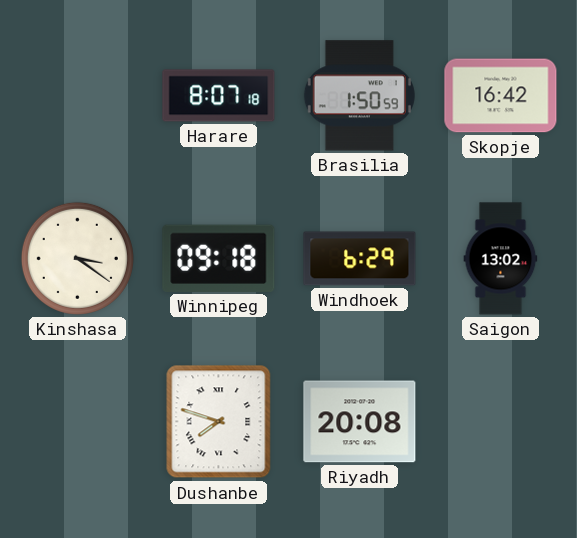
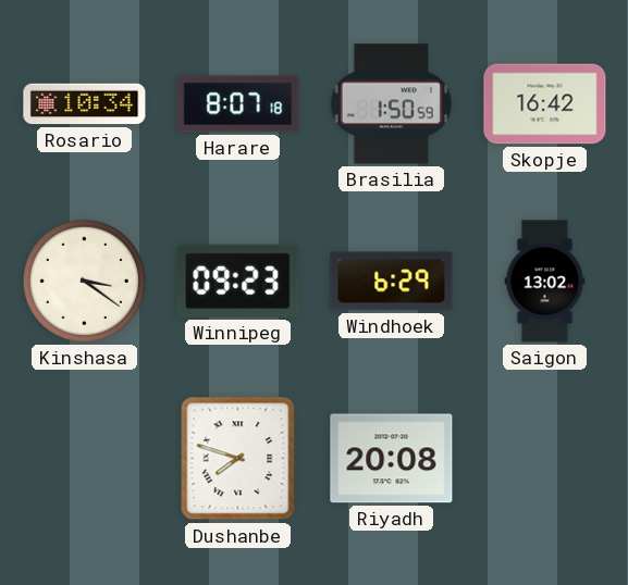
Rosario: none -> 10:34
Winnipeg: 09:18 -> 09:23
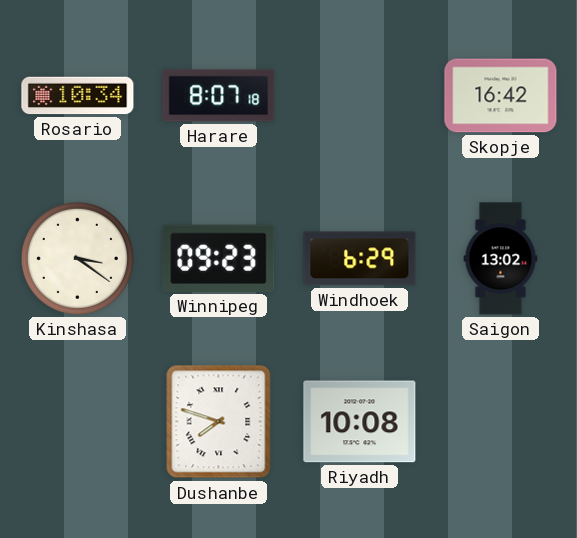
Brasilia: 1:50 -> none
Riyadh: 20:08 -> 10:08
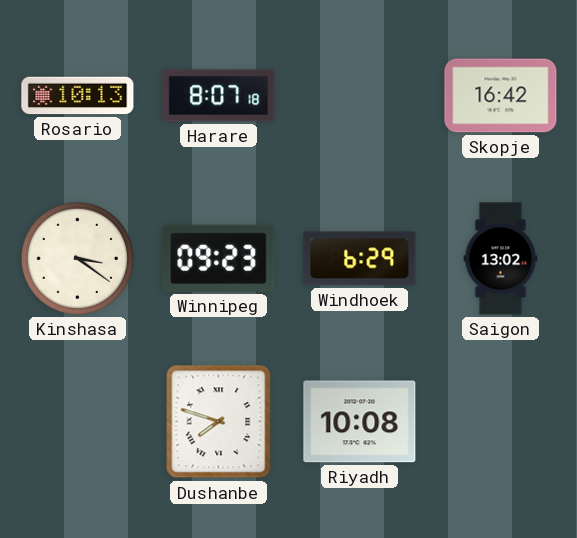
Rosario: 10:34 -> 10:13
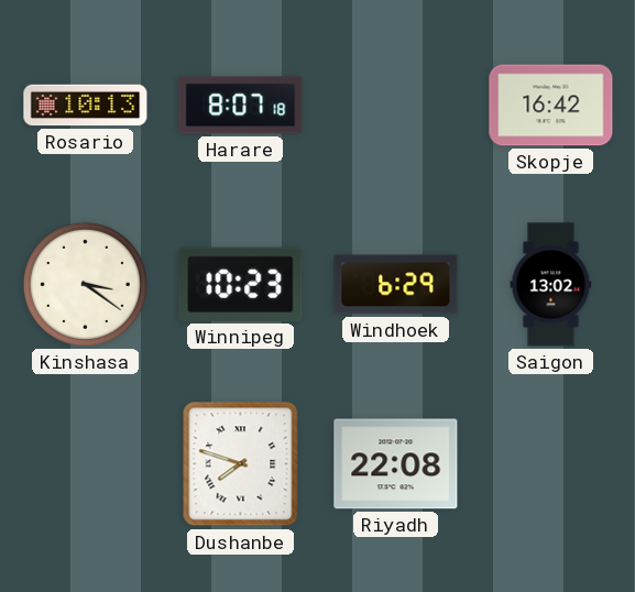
Winnipeg: 09:23 -> 10:23
Riyadh: 10:08 -> 22:08
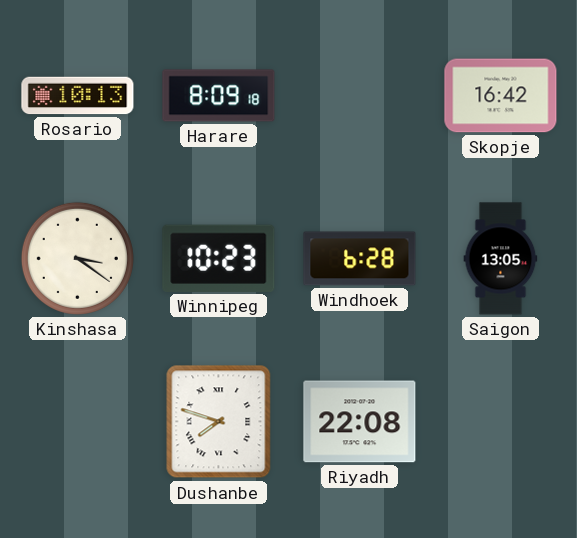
Harare: 8:07 -> 8:09
Windhoek: 6:29 -> 6:28
Saigon: 13:02 -> 13:05
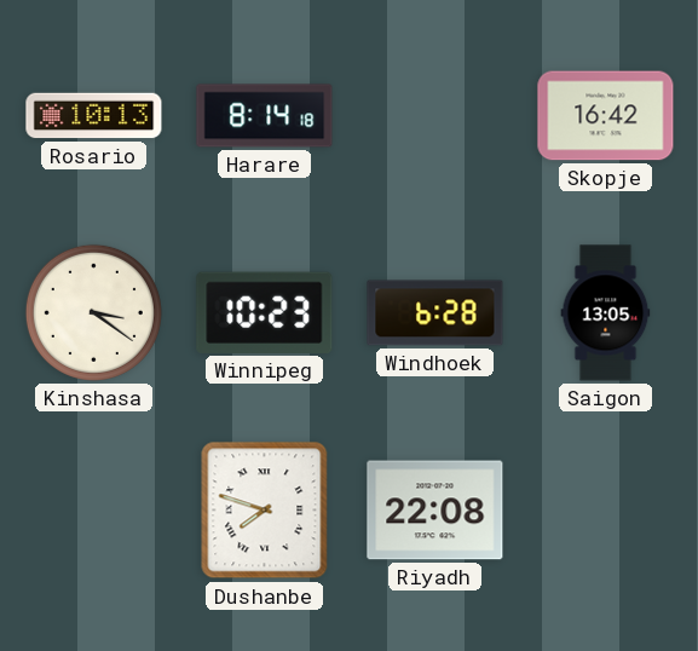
Harare: 8:09 -> 8:14
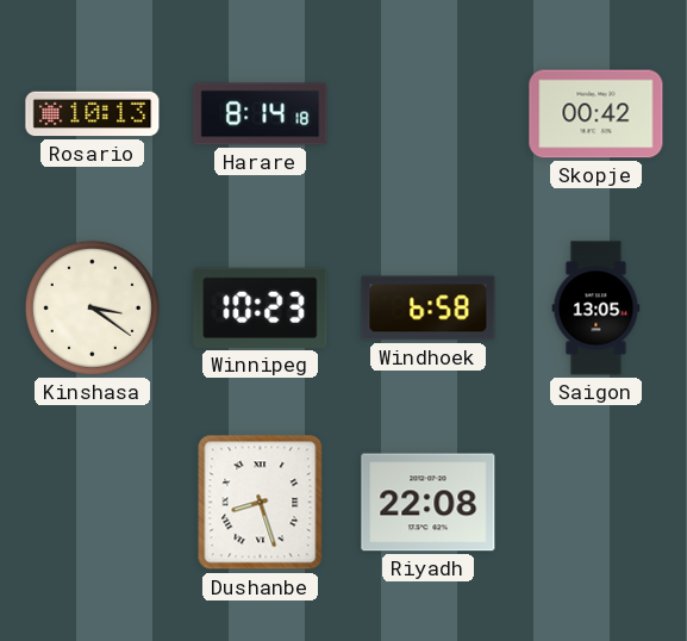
Skopje: 16:42 -> 00:42
Windhoek: 6:28 -> 6:58
Dushanbe: 7:48 -> 8:27
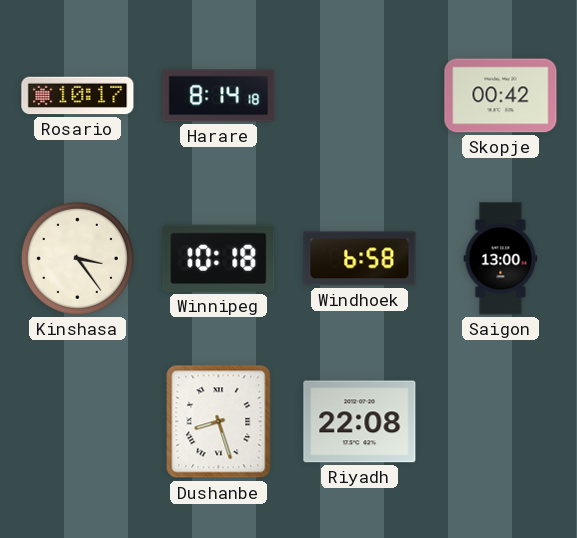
Rosario: 10:13 -> 10:17
Kinshasa: 3:21 -> 3:24
Winnipeg: 10:23 -> 10:18
Saigon: 13:05 -> 13:00
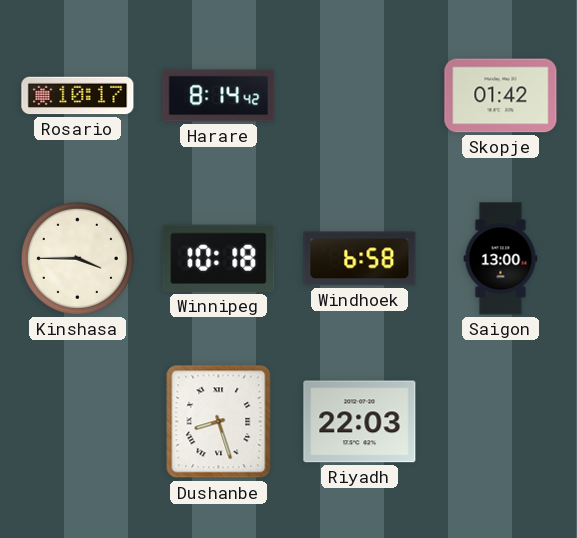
Harare: 8:14:18 -> 8:14:42
Skopje: 00:42 -> 01:42
Kinshasa: 3:24 -> 3:45
Riyadh: 22:08 -> 22:03
